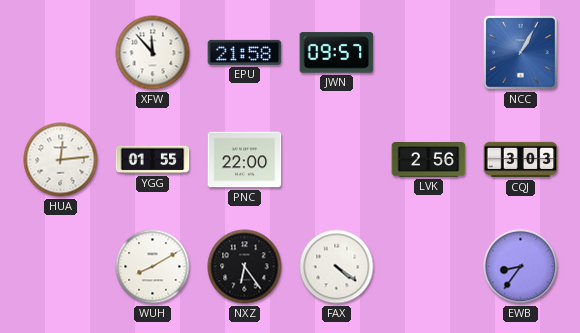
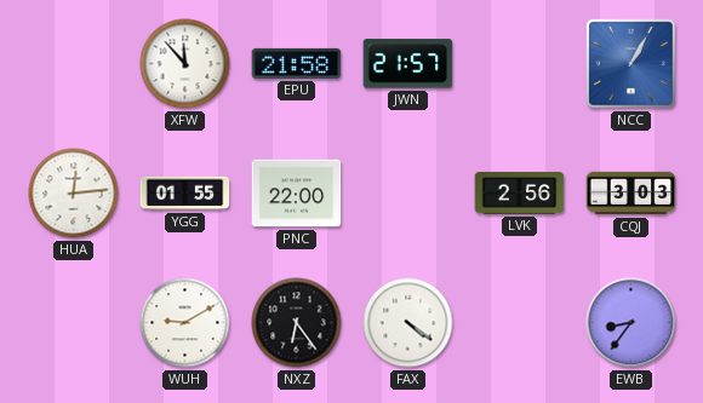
JWN: 09:57 -> 21:57
WUH: 8:10 -> 9:10
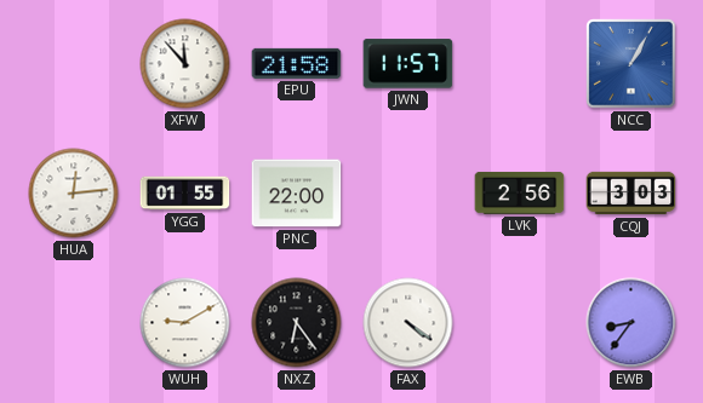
JWN: 21:57 -> 11:57
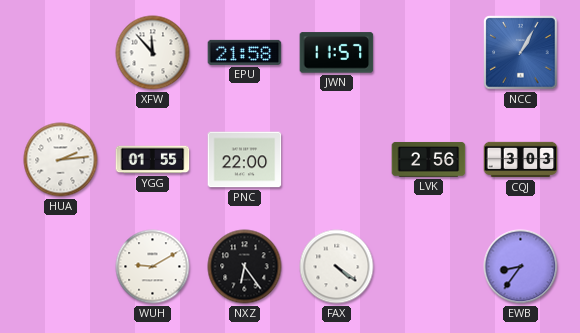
HUA: 12:14 -> 2:14
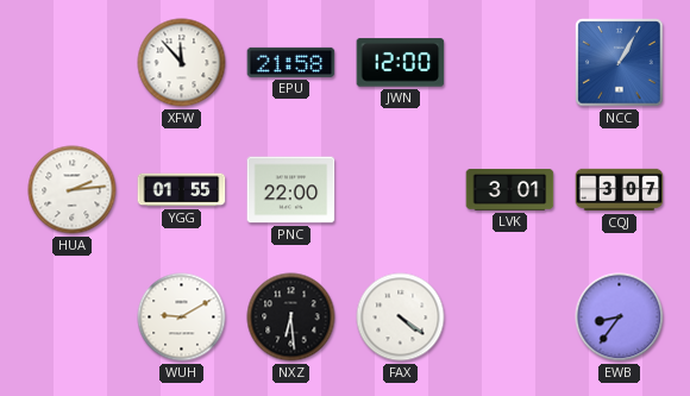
JWN: 11:57 -> 12:00
LVK: 2:56 -> 3:01
CQJ: 3:03 -> 3:07
NXZ: 6:24 -> 6:29
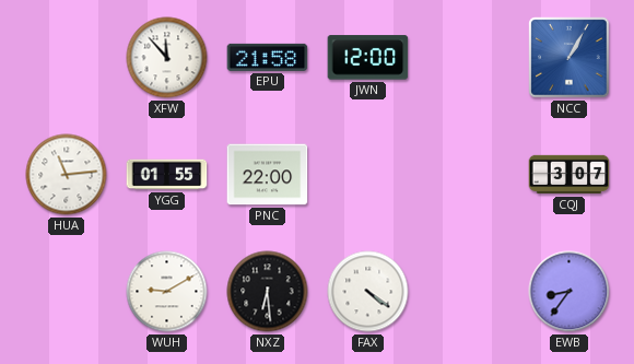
HUA: 2:14 -> 11:14
LVK: 3:01 -> none
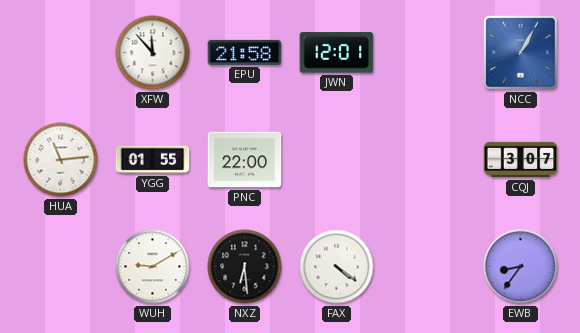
JWN: 12:00 -> 12:01
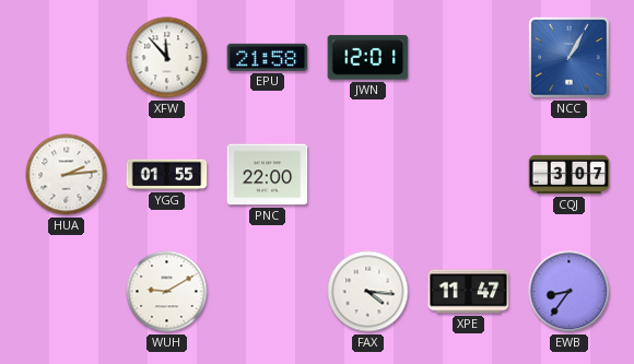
HUA: 11:14 -> 2:14
NXZ: 6:29 -> none
FAX: 4:21 -> 4:16
XPE: none -> 11:47
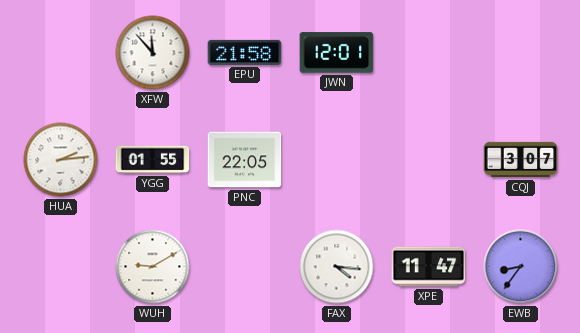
NCC: 1:05 -> none
PNC: 22:00 -> 22:05
